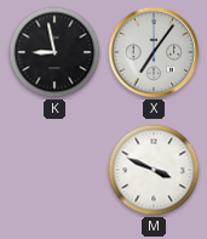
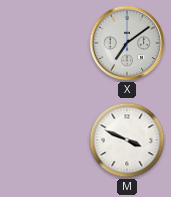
K: 8:58 -> none
X: 7:06 -> 7:09
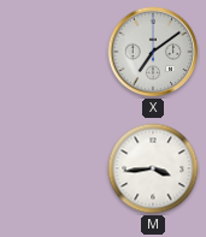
M: 3:49 -> 3:44
